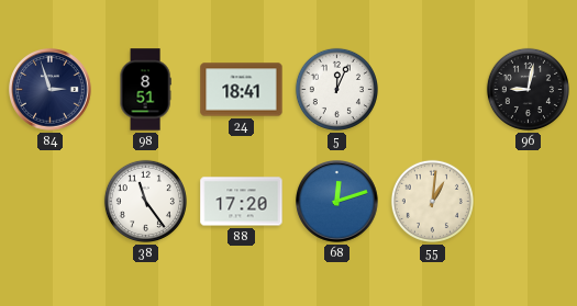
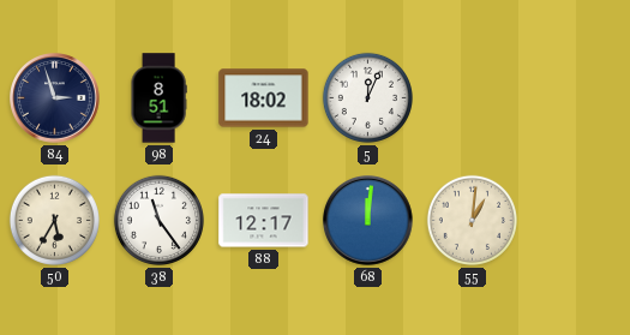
24: 18:41 -> 18:02
96: 9:02 -> none
50: none -> 5:35
88: 17:20 -> 12:17
68: 12:12 -> 12:01
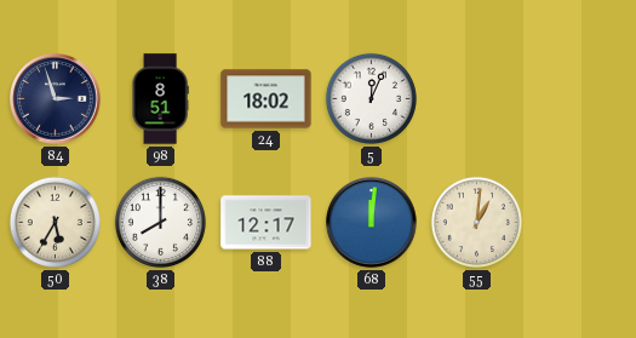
38: 11:24 -> 8:00
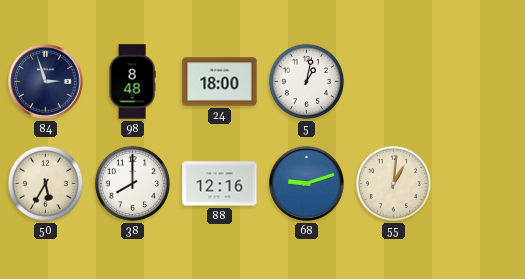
98: 8:51 -> 8:48
24: 18:02 -> 18:00
5: 12:04 -> 1:02
88: 12:17 -> 12:16
68: 12:01 -> 9:12
